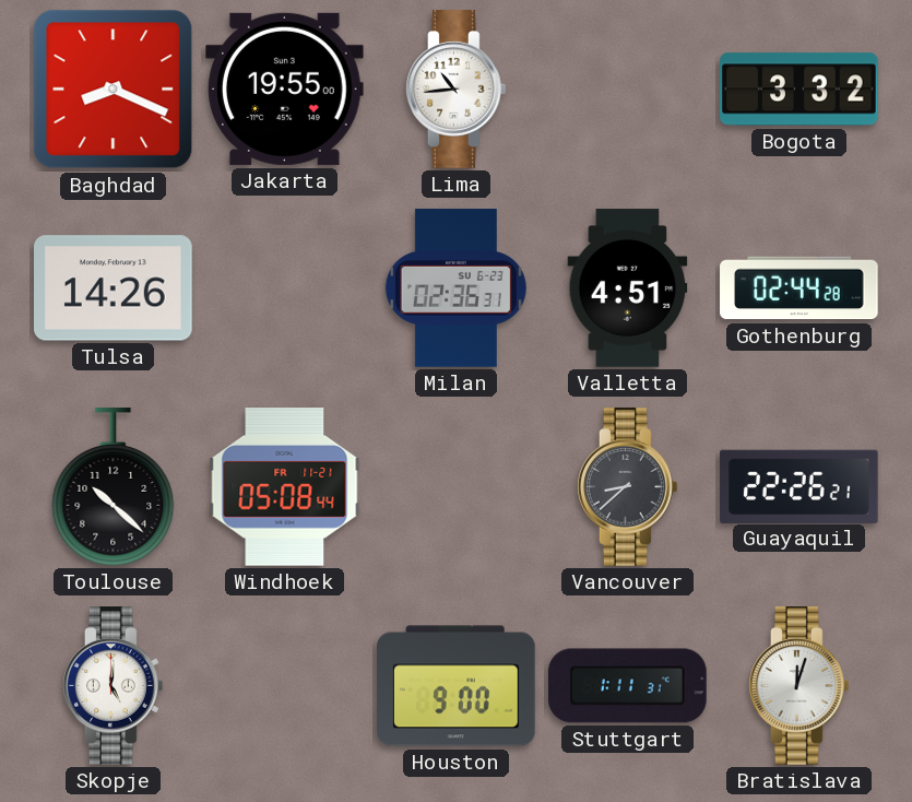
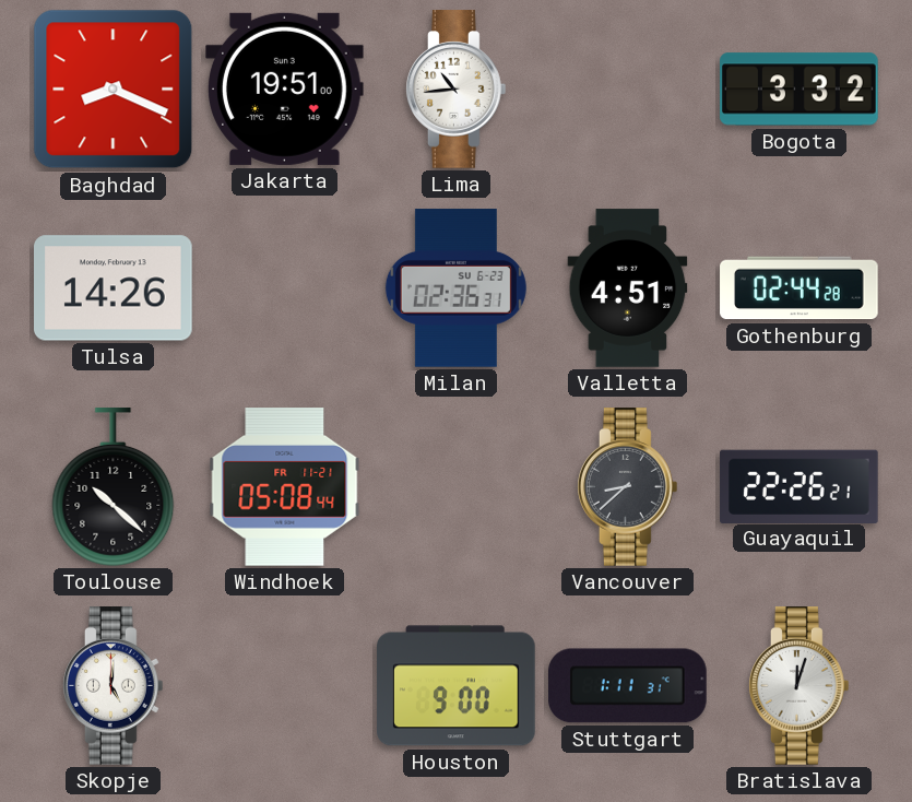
Jakarta: 19:55 -> 19:51
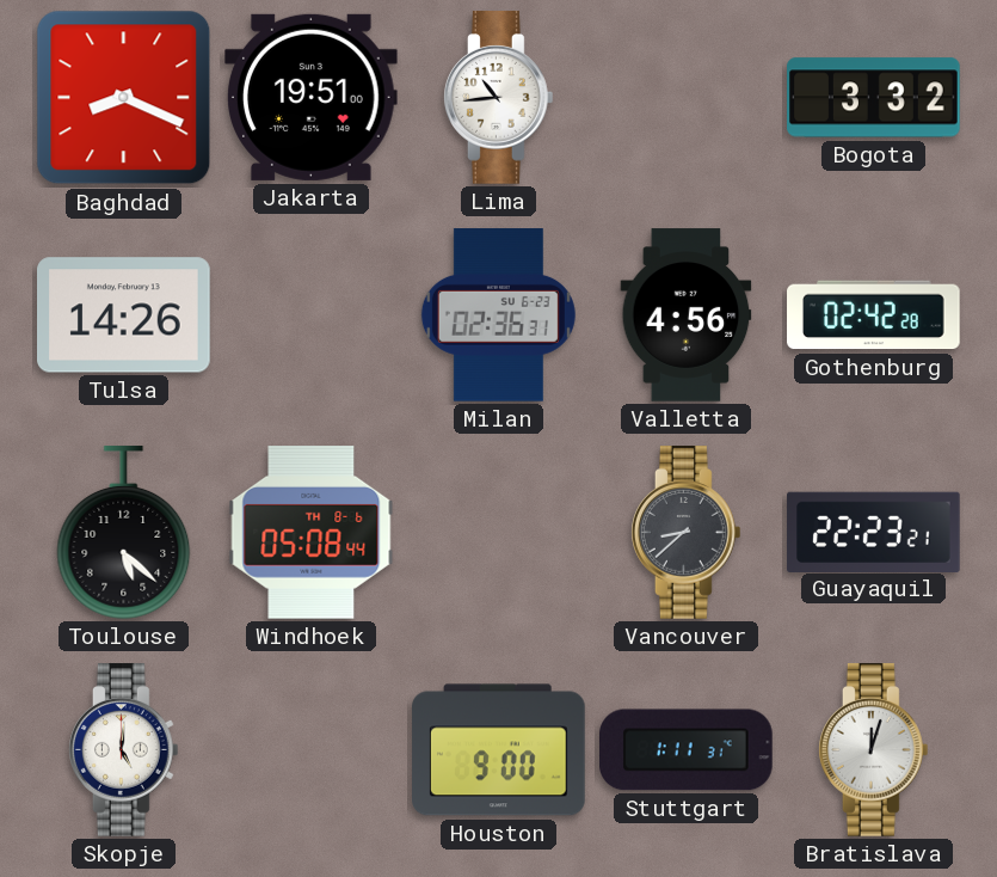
Valletta: 4:51 -> 4:56
Gothenburg: 02:44 -> 02:42
Toulouse: 10:22 -> 5:22
Windhoek date: FR 11-21 -> TH 8-6
Guayaquil: 22:26 -> 22:23
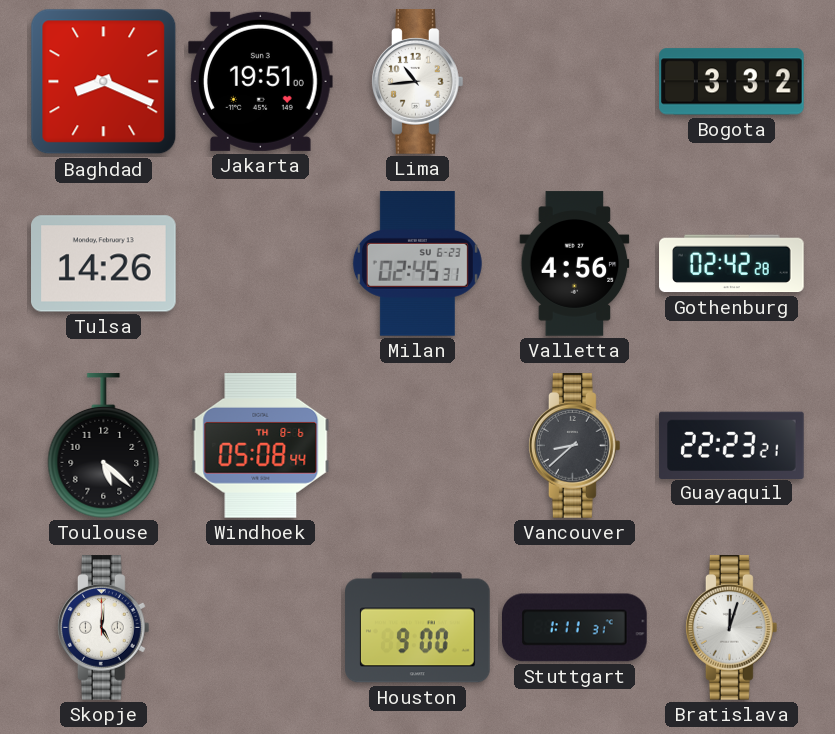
Milan: 02:36 -> 02:45
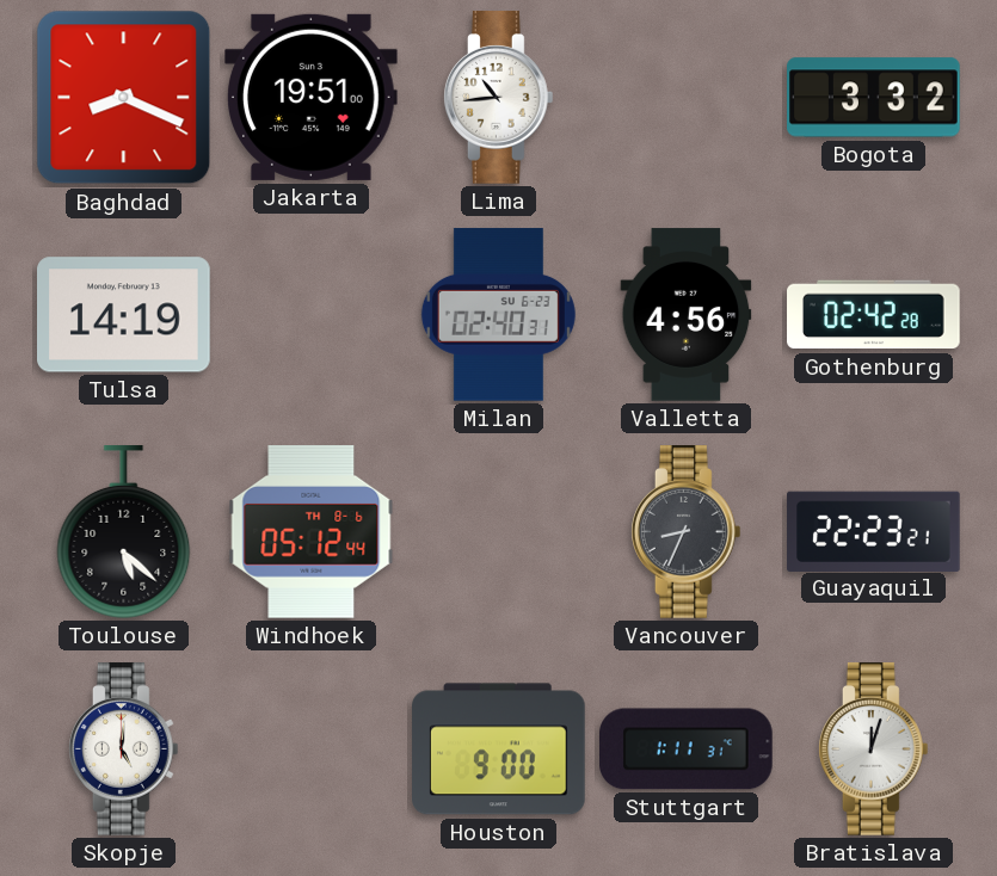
Tulsa: 14:26 -> 14:19
Milan: 02:45 -> 02:40
Windhoek: 05:08 -> 05:12
Vancouver: 8:38 -> 8:34
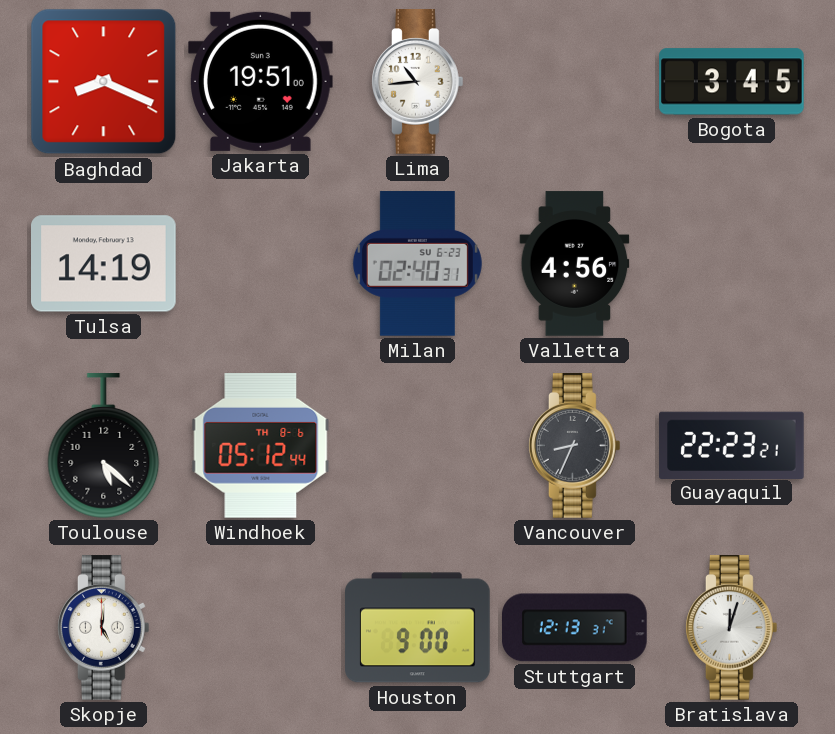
Bogota: 3:32 -> 3:45
Gothenburg: 02:42 -> none
Stuttgart: 1:11 -> 12:13
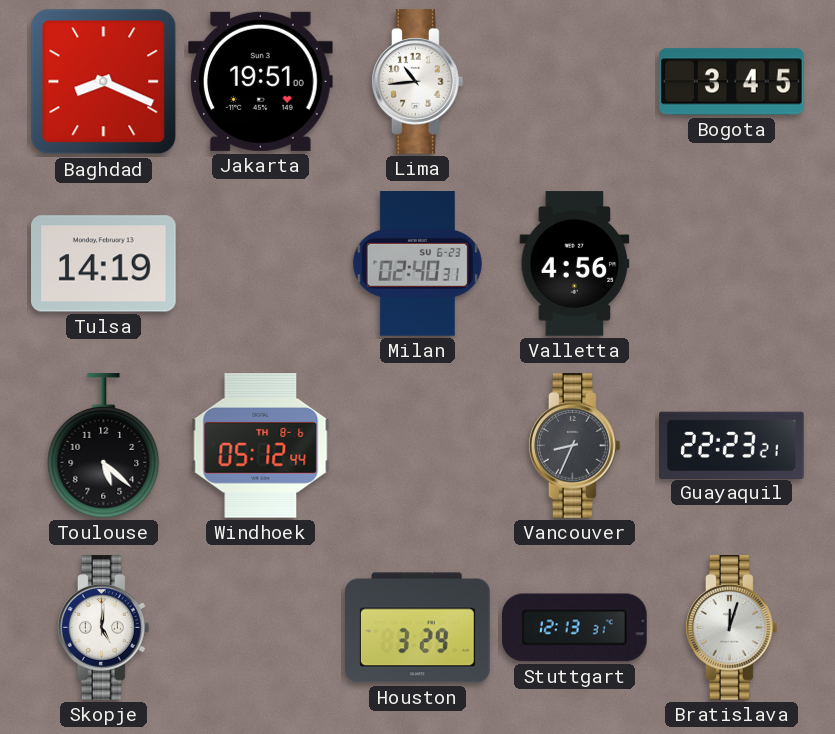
Houston: 9:00 -> 3:29
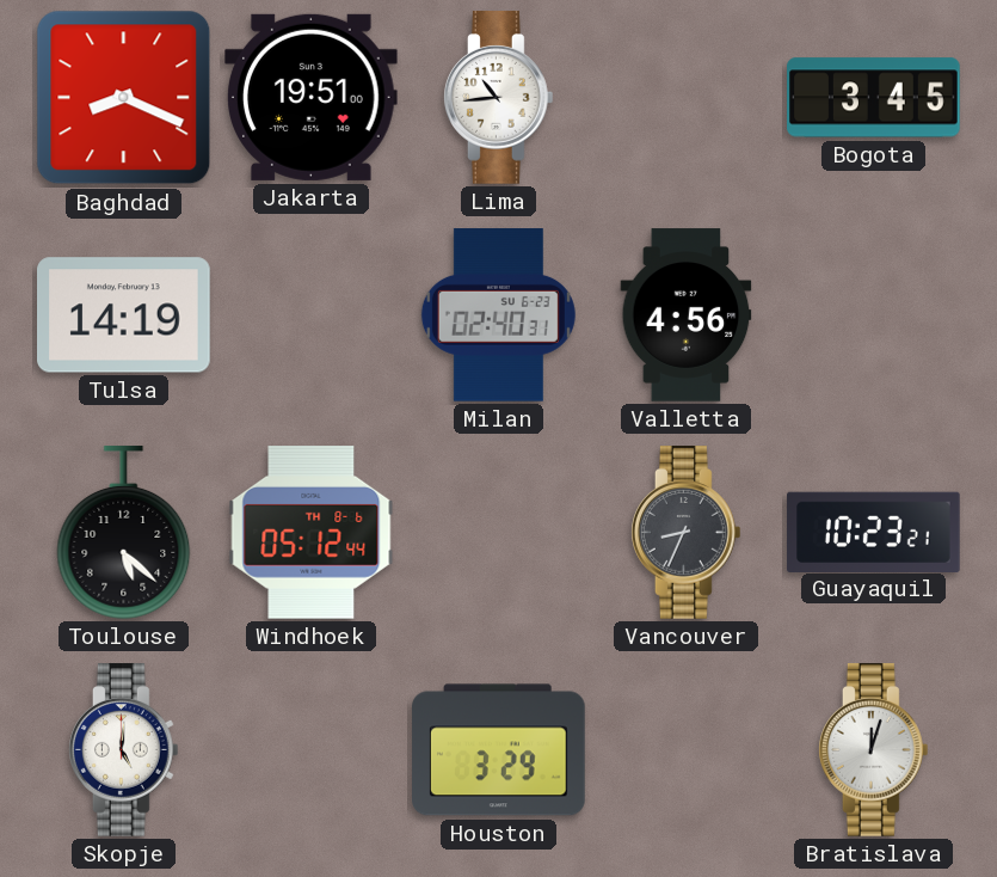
Guayaquil: 22:23 -> 10:23
Stuttgart: 12:13 -> none
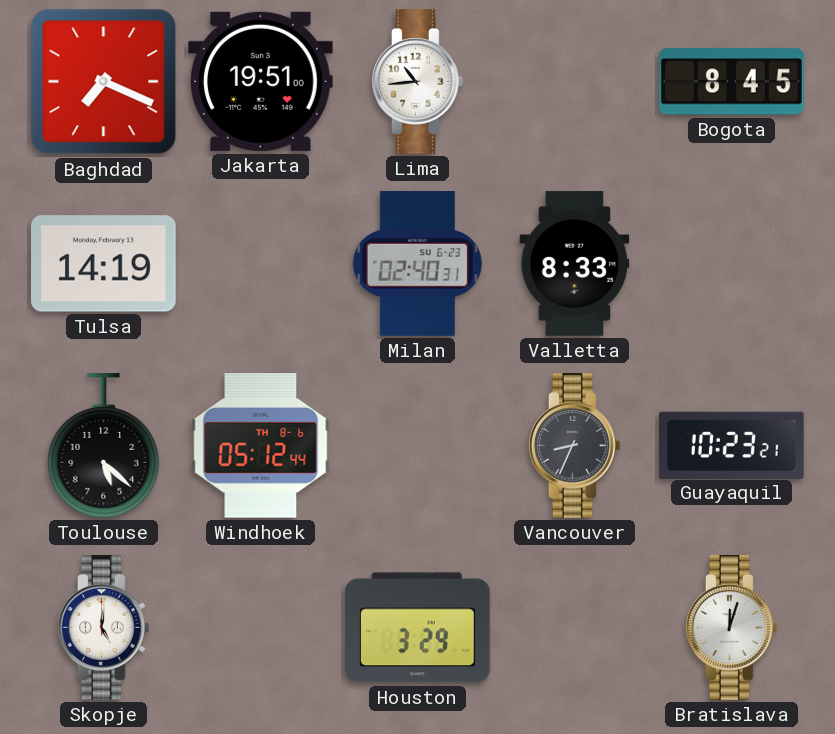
Baghdad: 8:19 -> 7:19
Bogota: 3:45 -> 8:45
Valletta: 4:56 -> 8:33
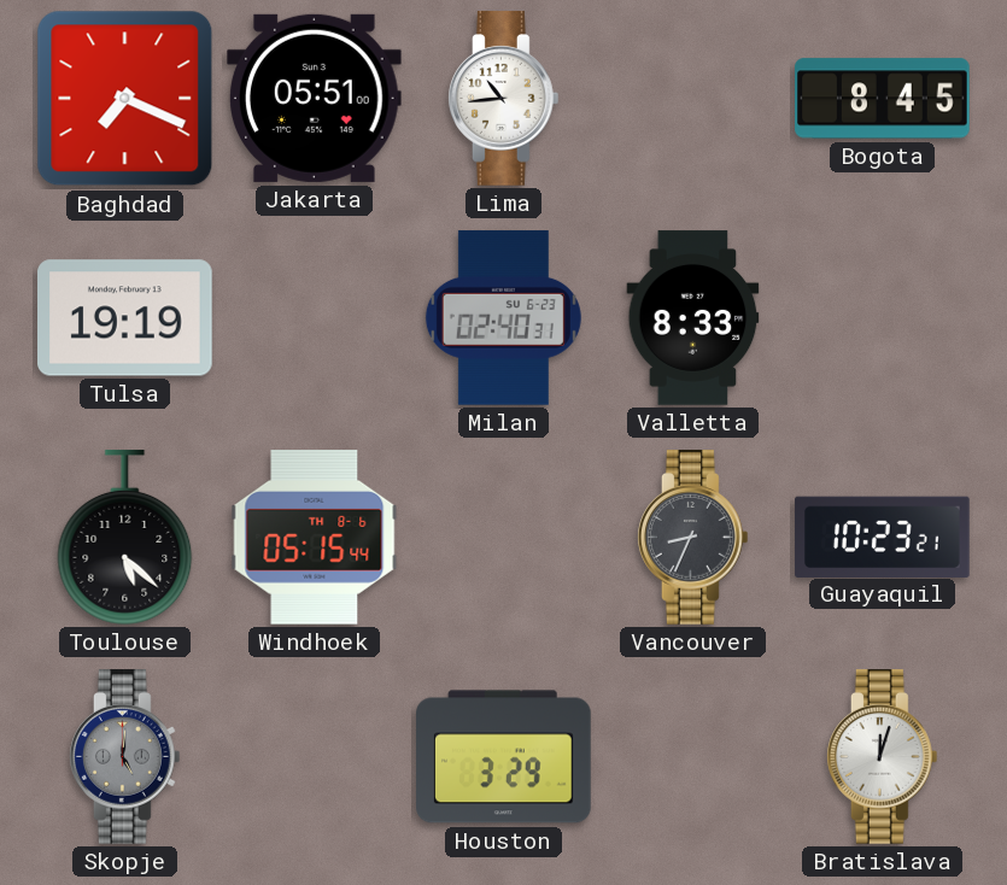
Jakarta: 19:51 -> 05:51
Tulsa: 14:19 -> 19:19
Windhoek: 05:12 -> 05:15
Skopje dial: white -> grey
